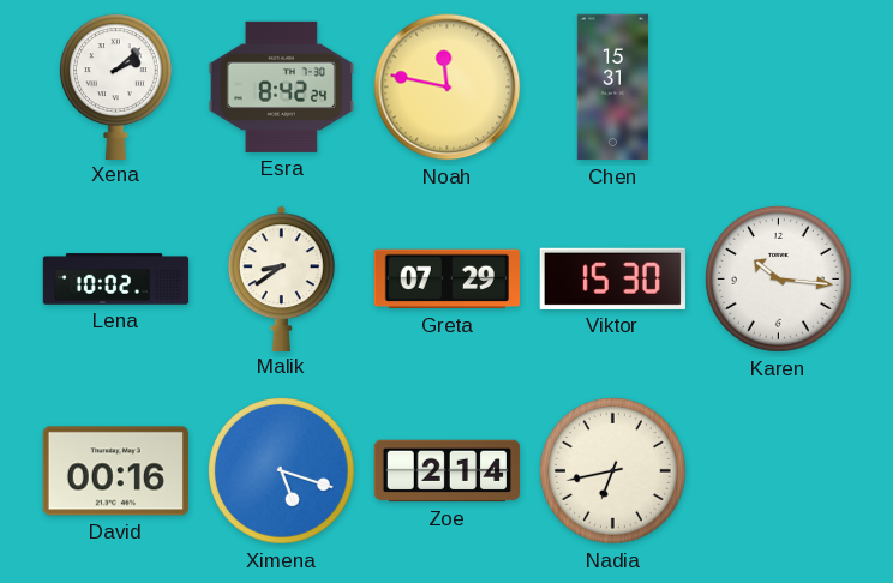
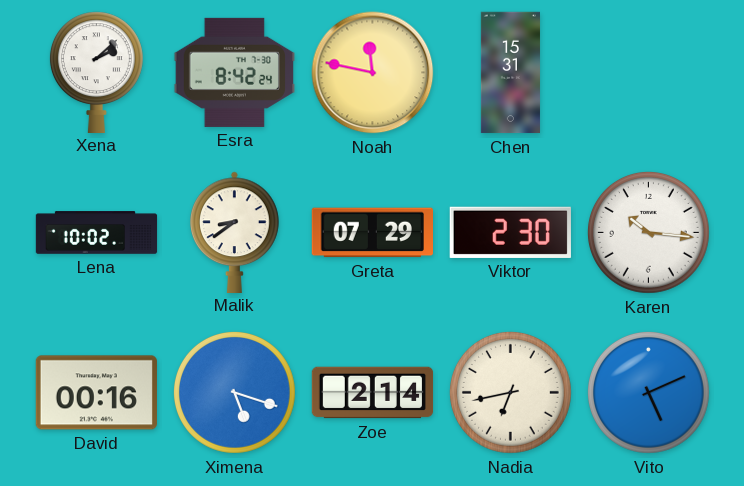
Viktor: 15:30 -> 2:30
Vito: none -> 5:11
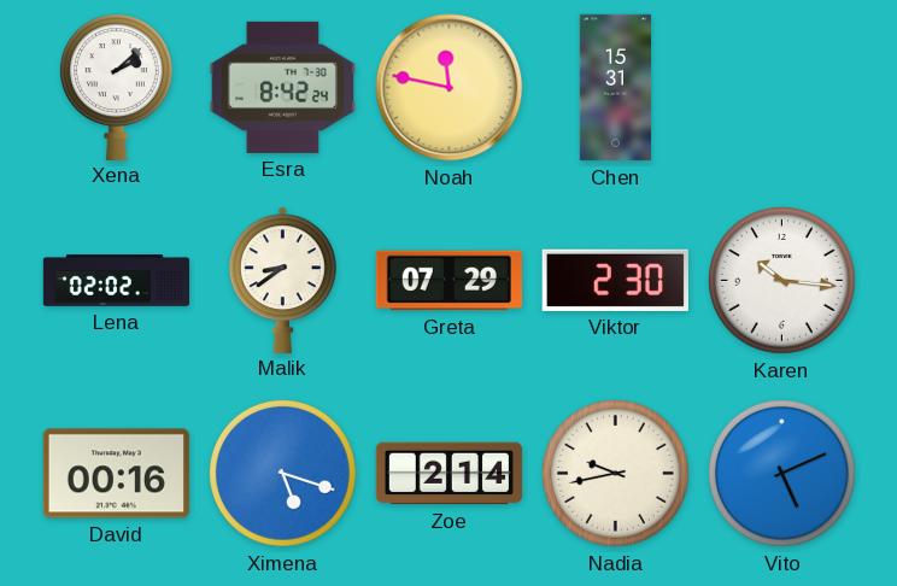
Lena: 10:02 -> 02:02
Nadia: 6:43 -> 9:43
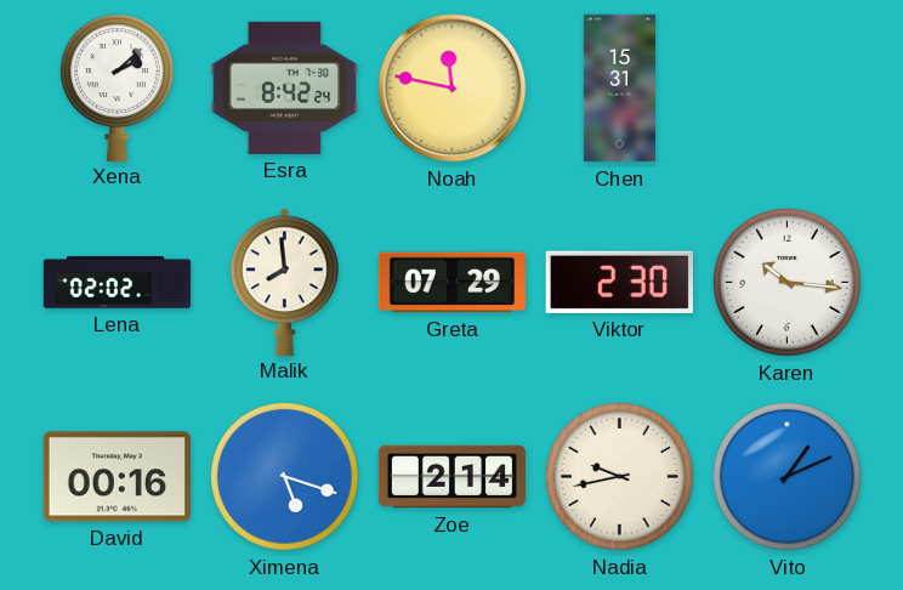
Malik: 8:39 -> 7:59
Vito: 5:11 -> 1:11
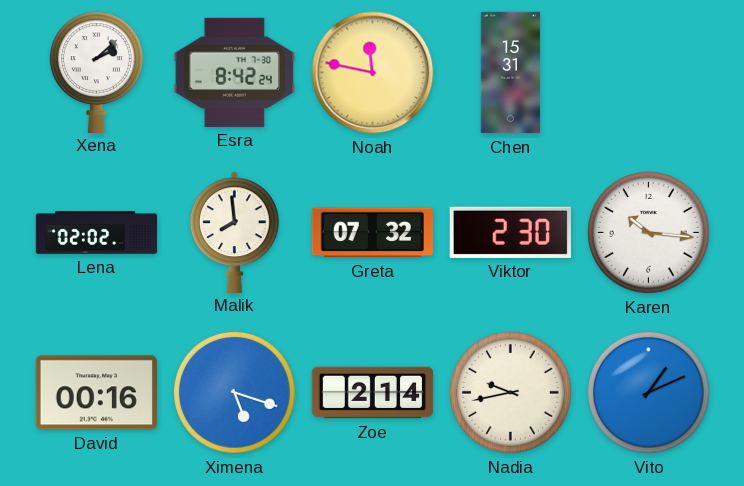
Greta: 07:29 -> 07:32
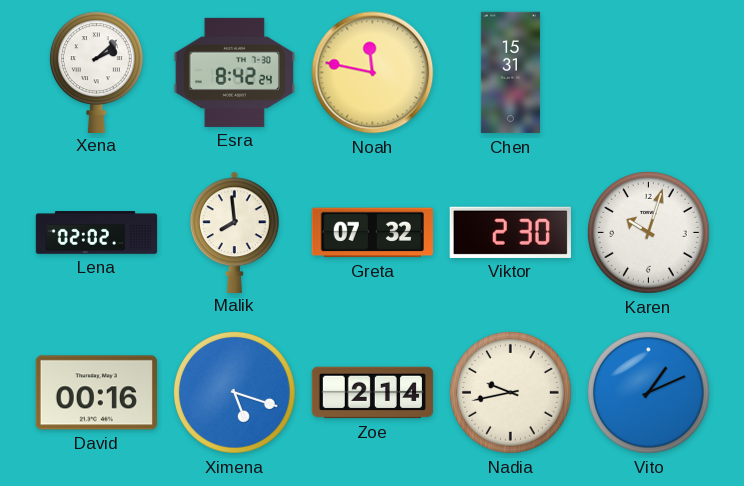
Karen: 10:16 -> 10:03
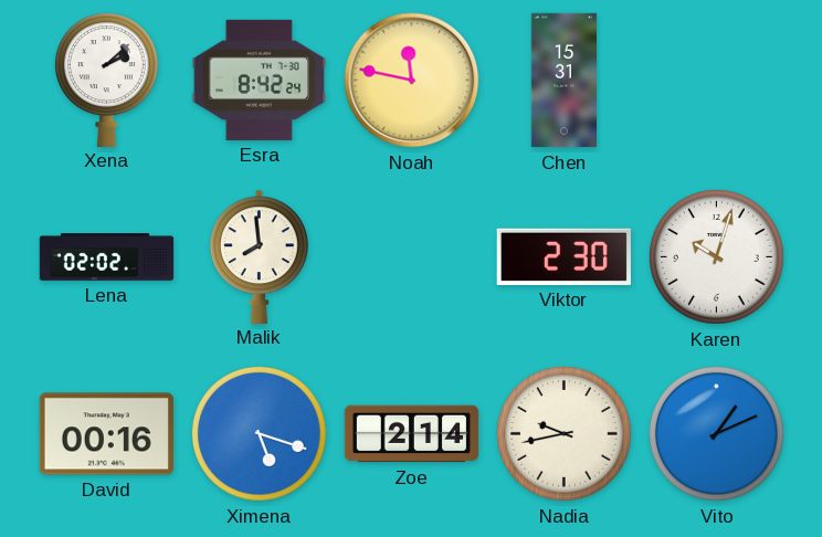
Greta: 07:32 -> none
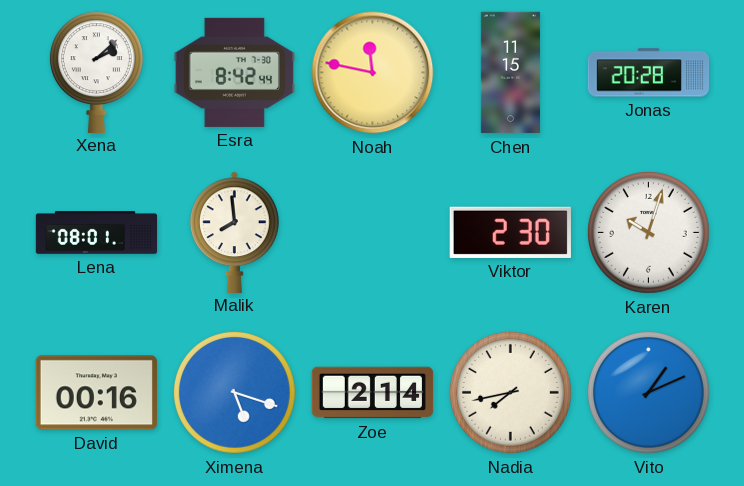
Esra: 8:42:24 -> 8:42:44
Chen: 15:31 -> 11:15
Jonas: none -> 20:28
Lena: 02:02 -> 08:01
Nadia: 9:43 -> 7:43
